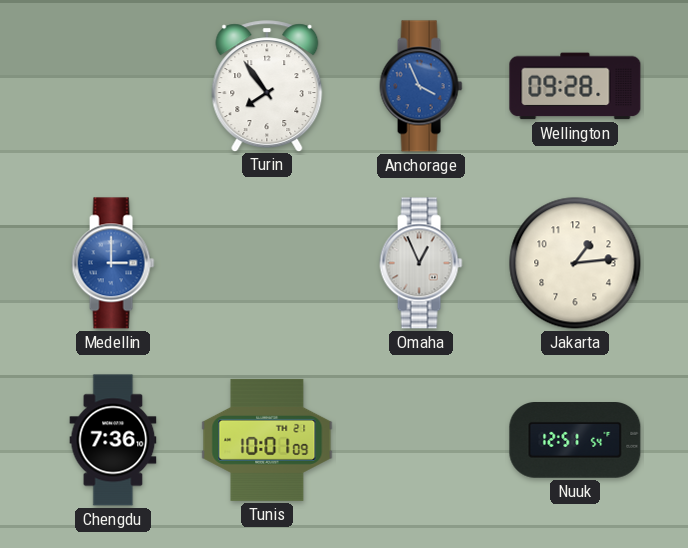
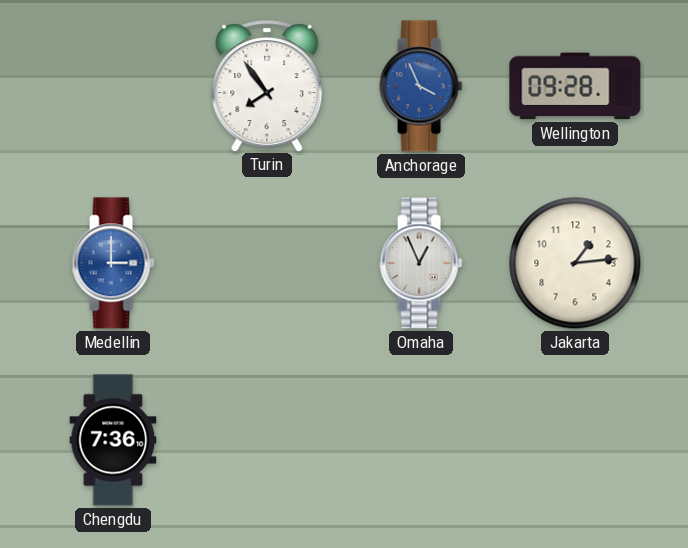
Tunis: 10:01 -> none
Nuuk: 12:51 -> none
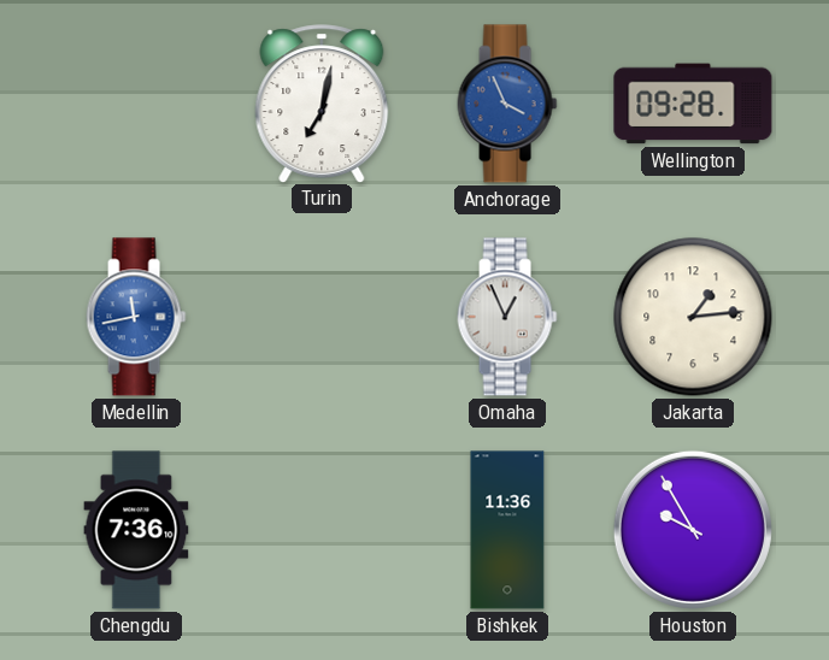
Turin: 7:54 -> 7:02
Medellin: 3:00 -> 11:43
Bishkek: none -> 11:36
Houston: none -> 9:55
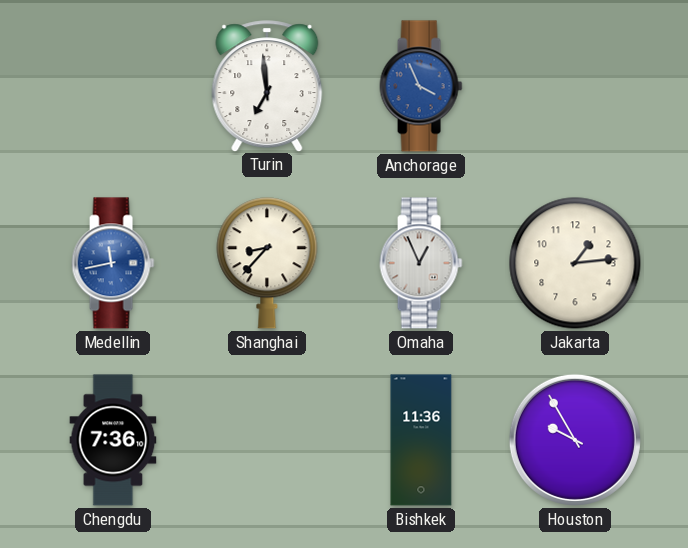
Turin: 7:02 -> 6:59
Wellington: 09:28 -> none
Shanghai: none -> 8:37
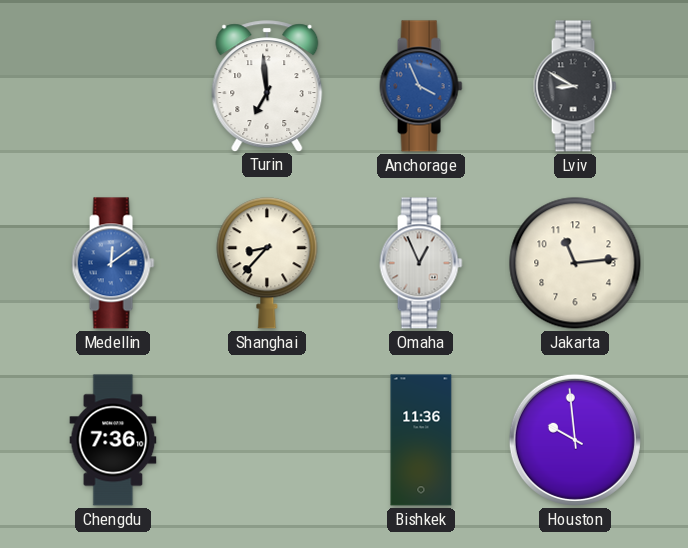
Lviv: none -> 8:50
Medellin: 11:43 -> 12:09
Jakarta: 1:14 -> 11:14
Houston: 9:55 -> 9:59
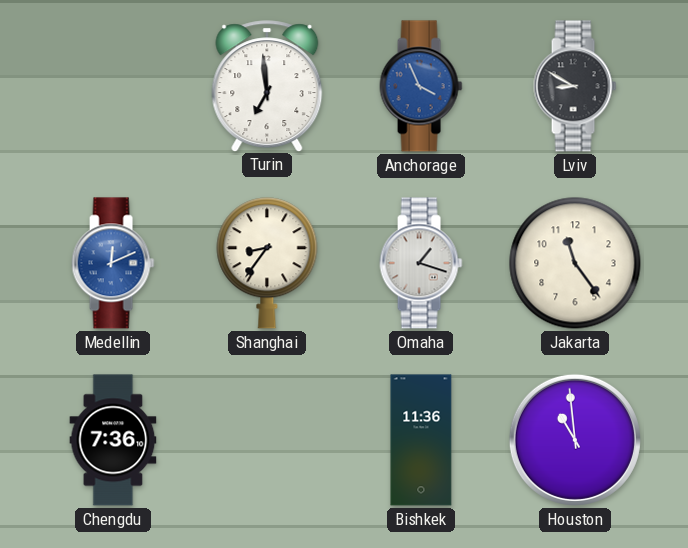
Medellin: 12:09 -> 12:11
Shanghai: 8:37 -> 8:36
Omaha: 12:56 -> 1:18
Jakarta: 11:14 -> 11:24
Houston: 9:59 -> 10:59
